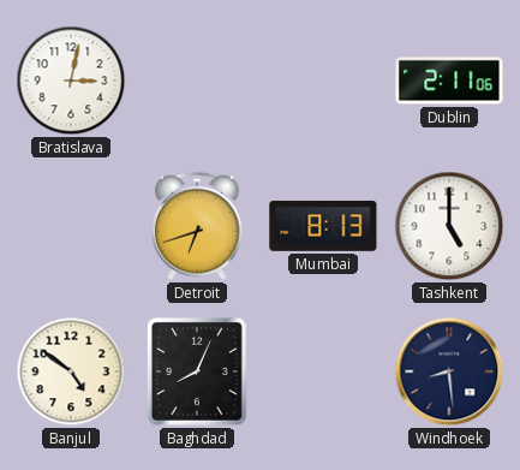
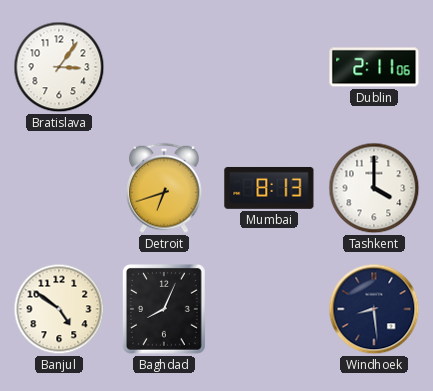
Bratislava: 3:02 -> 3:06
Tashkent: 5:00 -> 4:00
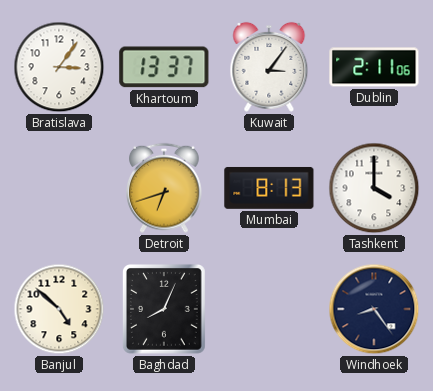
Khartoum: none -> 13:37
Kuwait: none -> 3:06
Banjul: 4:51 -> 4:52
Windhoek: 8:29 -> 8:24
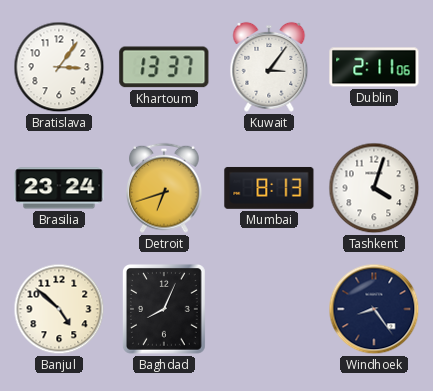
Brasilia: none -> 23:24
Tashkent: 4:00 -> 4:03
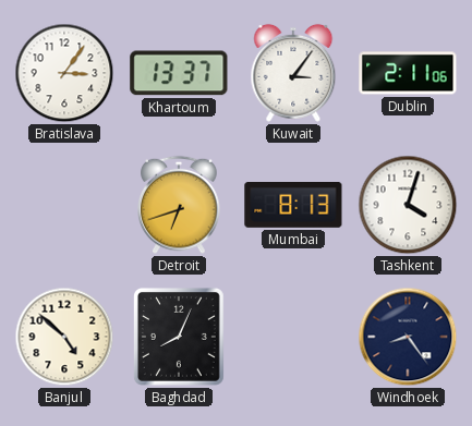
Brasilia: 23:24 -> none
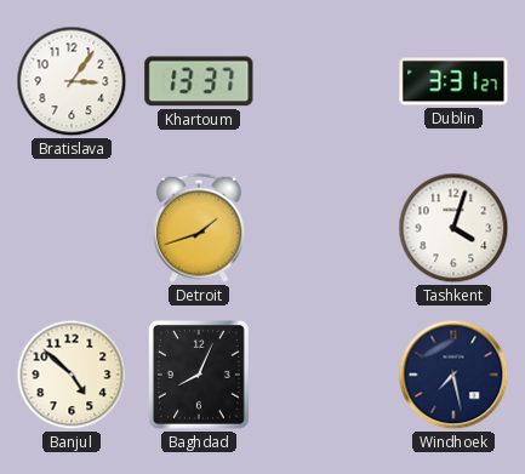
Kuwait: 3:06 -> none
Dublin: 2:11 -> 3:31
Detroit: 6:42 -> 1:42
Mumbai: 8:13 -> none
Windhoek: 8:24 -> 7:28
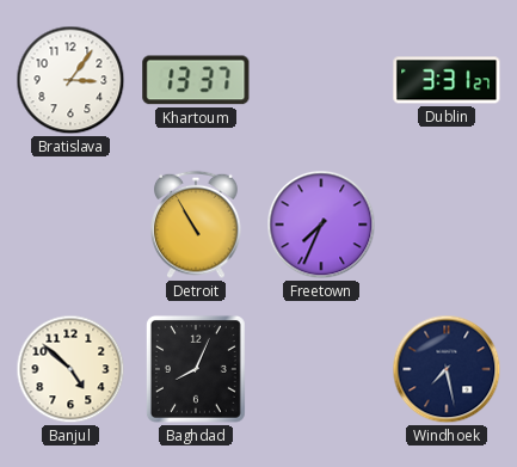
Detroit: 1:42 -> 10:55
Freetown: none -> 7:34
Tashkent: 4:03 -> none
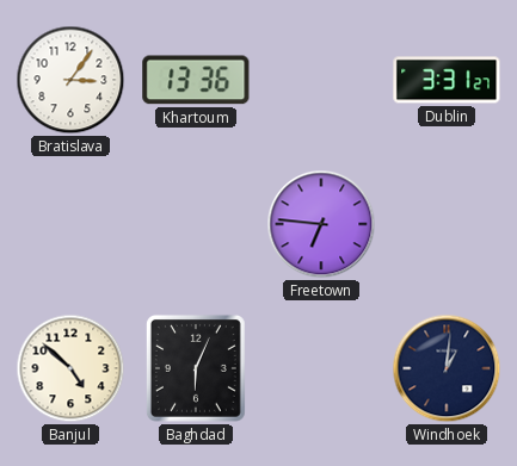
Khartoum: 13:37 -> 13:36
Detroit: 10:55 -> none
Freetown: 7:34 -> 6:46
Baghdad: 8:04 -> 6:04
Windhoek: 7:28 -> 1:01
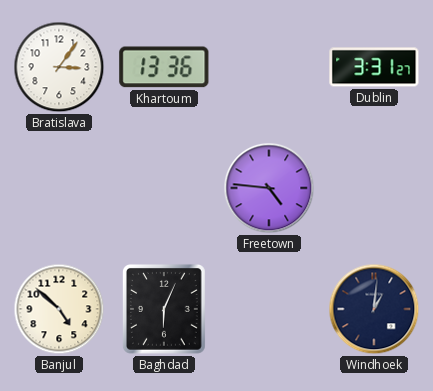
Freetown: 6:46 -> 4:46
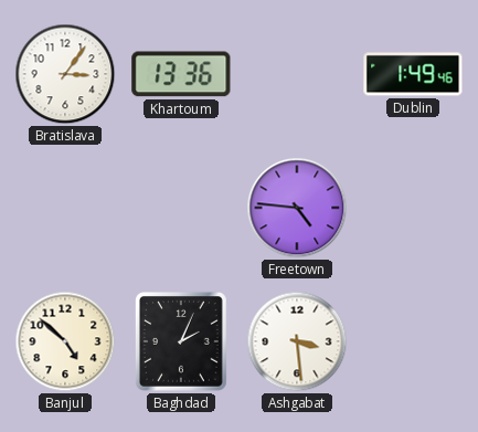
Dublin: 3:31 -> 1:49
Baghdad: 6:04 -> 2:04
Ashgabat: none -> 3:29
Windhoek: 1:01 -> none
